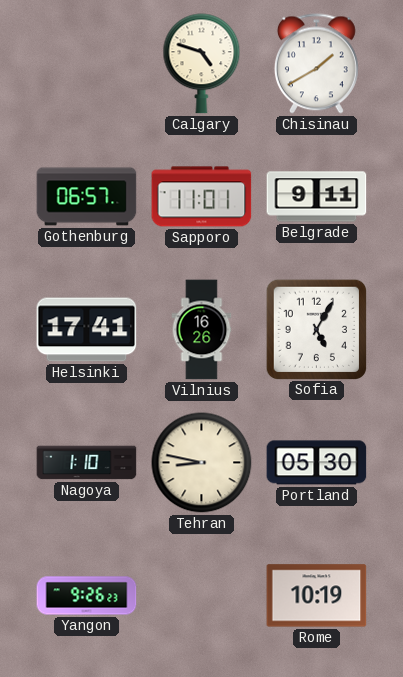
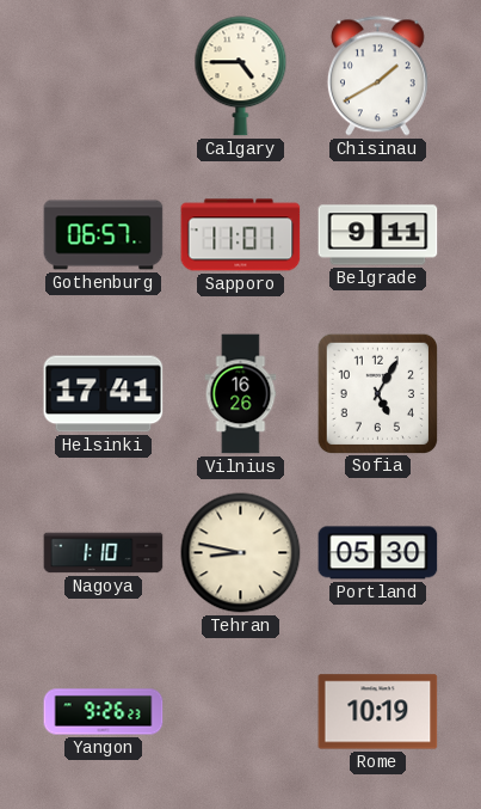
Calgary: 4:48 -> 4:45
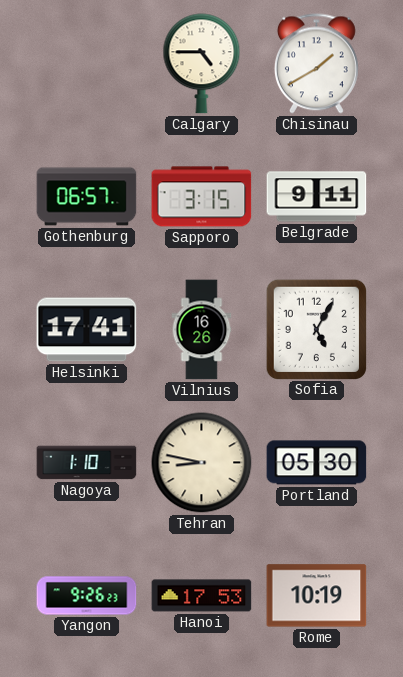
Sapporo: 11:01 -> 3:15
Hanoi: none -> 17:53
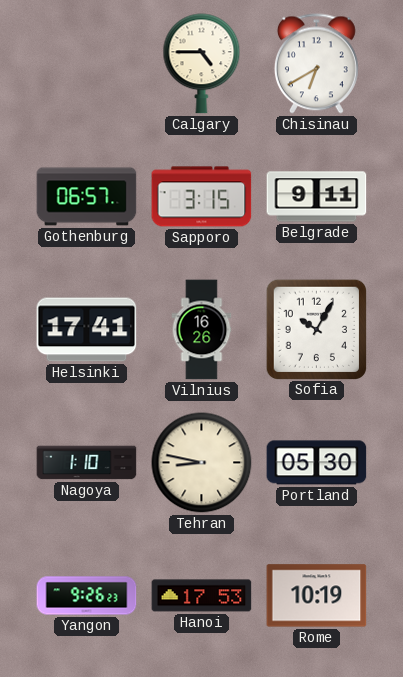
Chisinau: 1:40 -> 6:40
Sofia: 5:05 -> 10:05
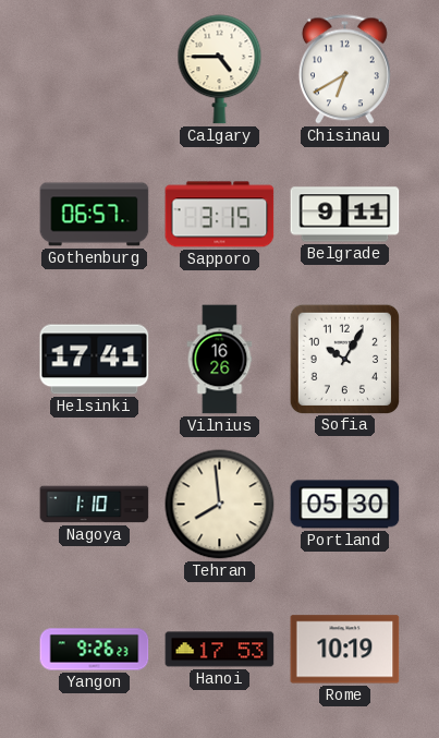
Tehran: 8:47 -> 7:59
